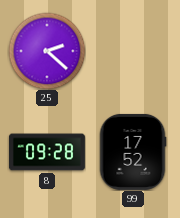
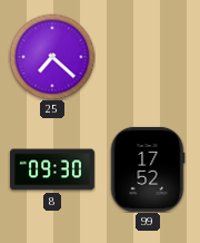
25: 2:22 -> 7:22
8: 09:28 -> 09:30
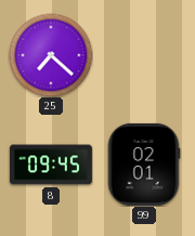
8: 09:30 -> 09:45
99: 17:52 -> 02:01
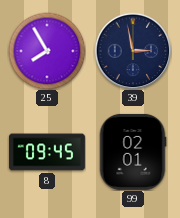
25: 7:22 -> 7:55
39: none -> 2:58
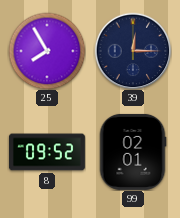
39: 2:58 -> 12:15
8: 09:45 -> 09:52
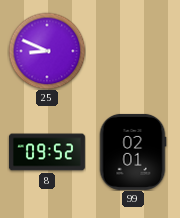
25: 7:55 -> 8:49
39: 12:15 -> none
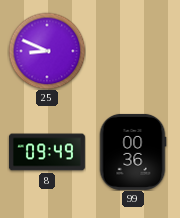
8: 09:52 -> 09:49
99: 02:01 -> 00:36
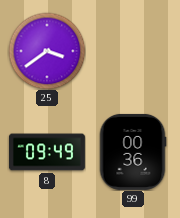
25: 8:49 -> 3:39
